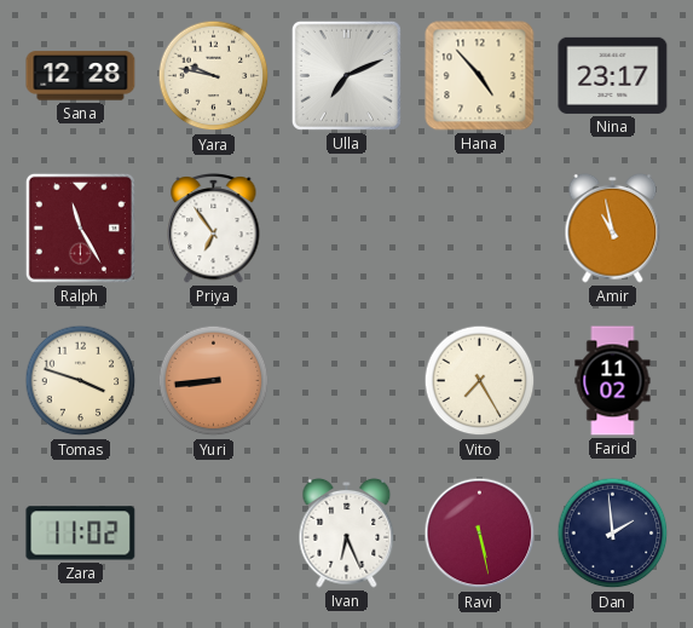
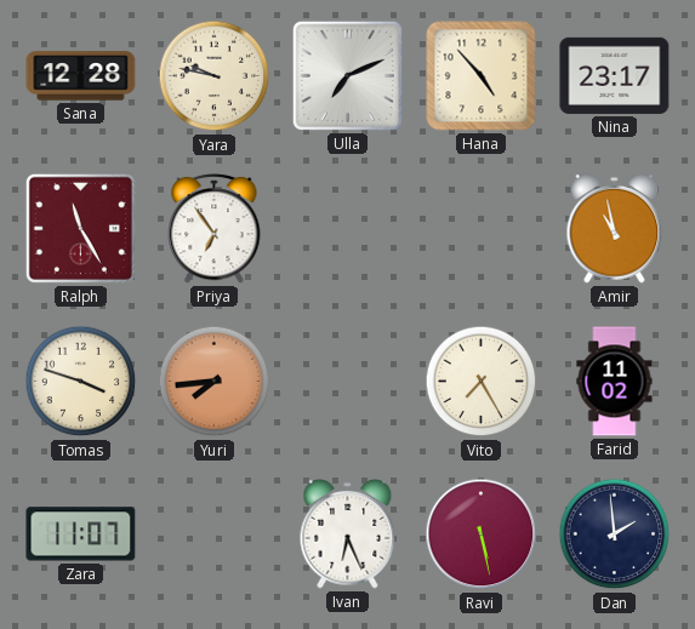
Yuri: 8:44 -> 7:44
Zara: 11:02 -> 11:07
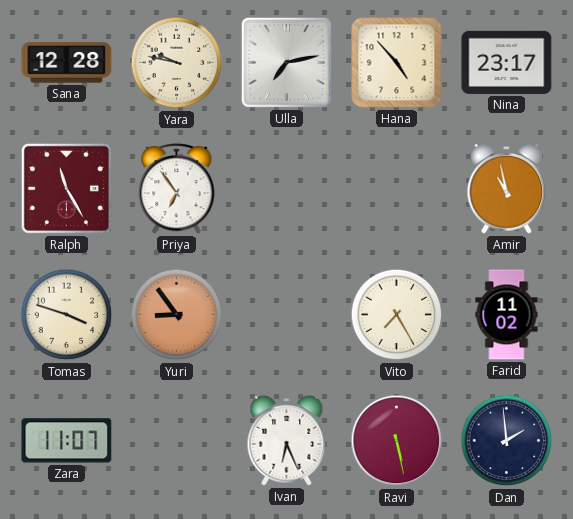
Ulla: 7:11 -> 7:13
Yuri: 7:44 -> 8:54
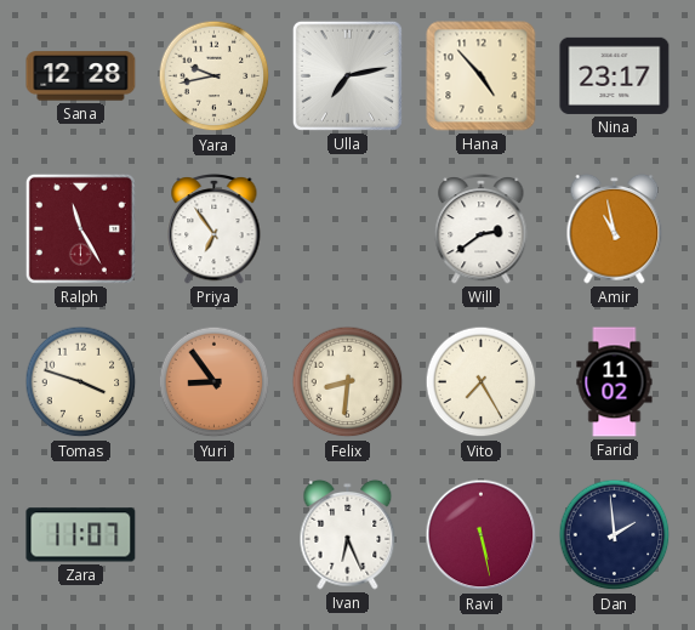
Yara: 9:47 -> 9:43
Will: none -> 2:39
Felix: none -> 8:31
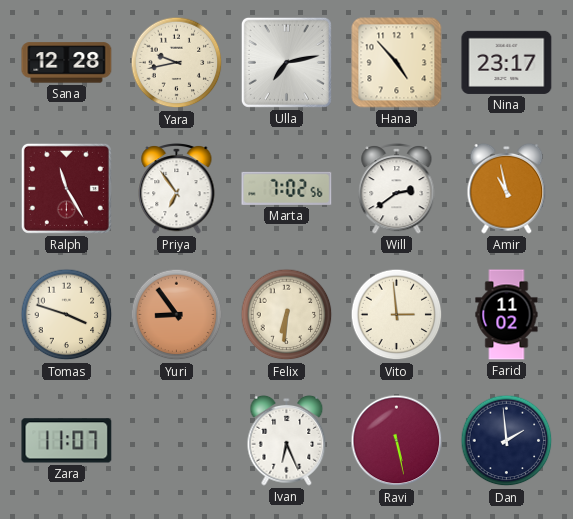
Marta: none -> 7:02
Felix: 8:31 -> 6:31
Vito: 7:25 -> 2:59
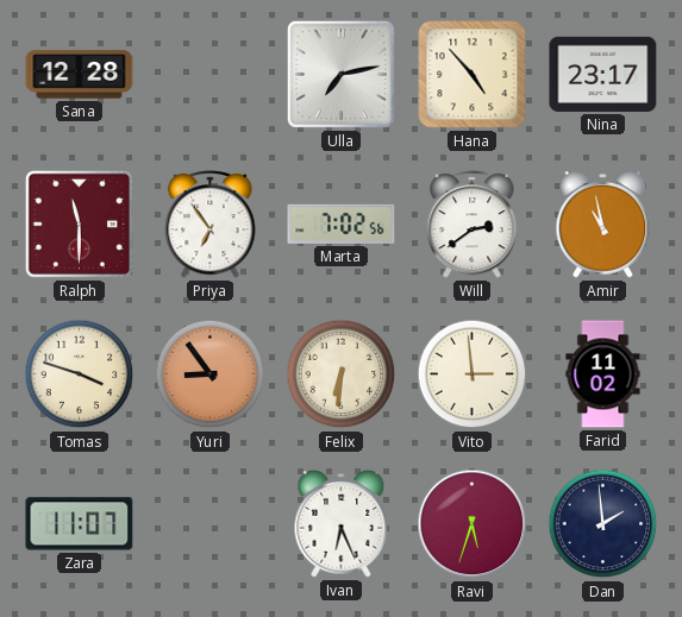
Yara: 9:43 -> none
Ralph: 11:25 -> 11:30
Ravi: 5:28 -> 5:33
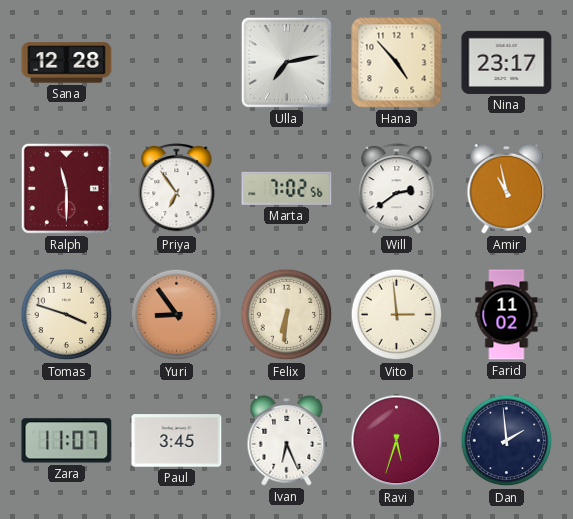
Paul: none -> 3:45
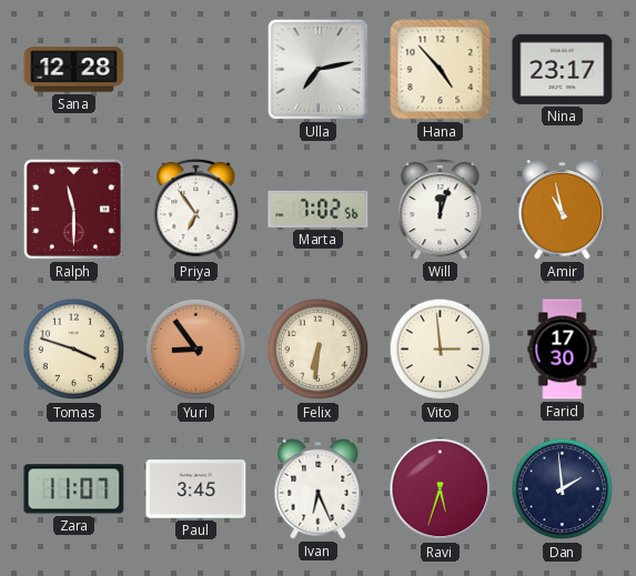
Will: 2:39 -> 12:03
Farid: 11:02 -> 17:30
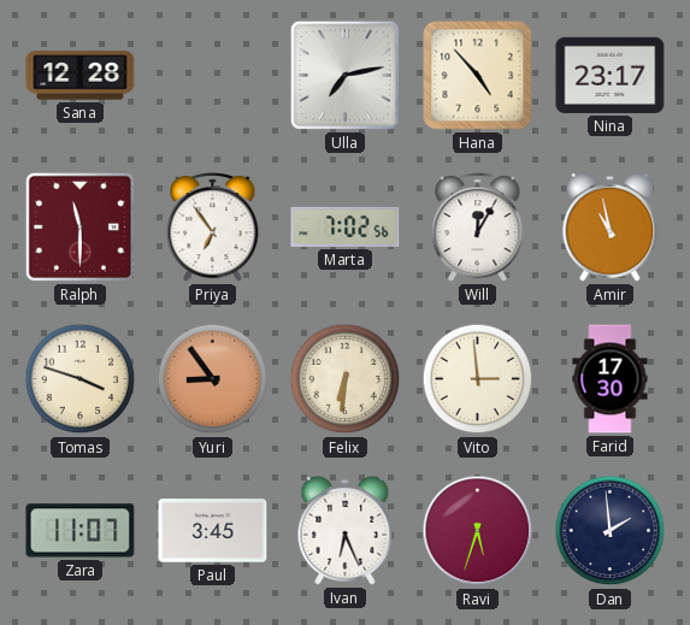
Will: 12:03 -> 12:05
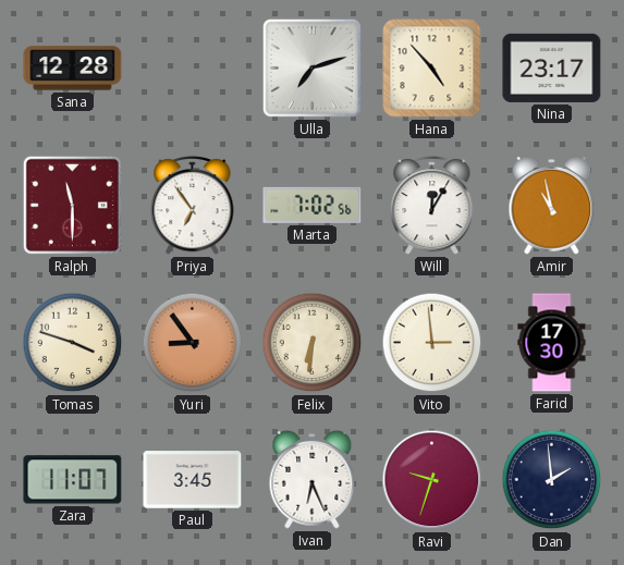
Ulla: 7:13 -> 7:12
Ravi: 5:33 -> 9:33
